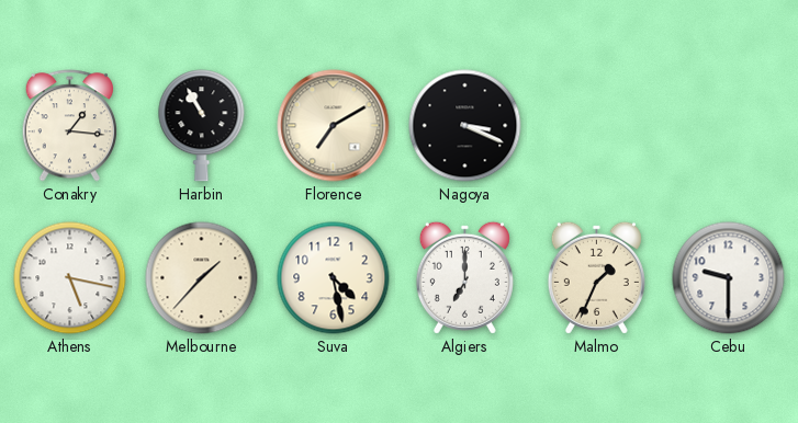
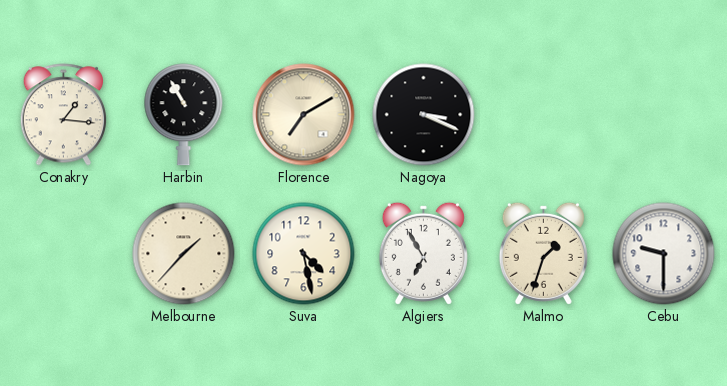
Athens: 5:17 -> none
Algiers: 7:00 -> 6:55
Malmo: 1:34 -> 1:33
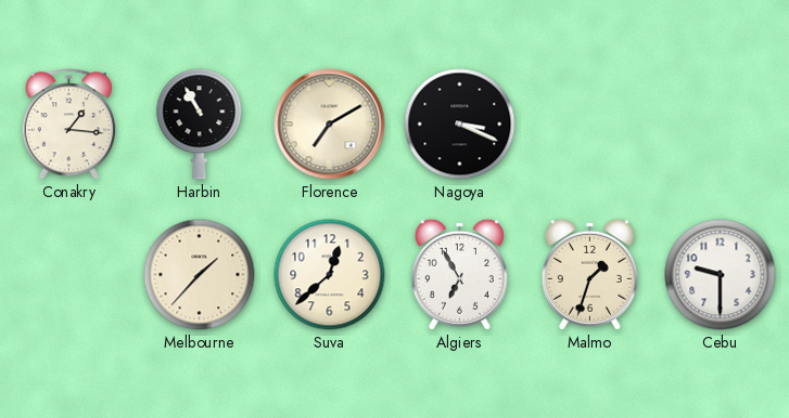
Suva: 4:28 -> 12:38
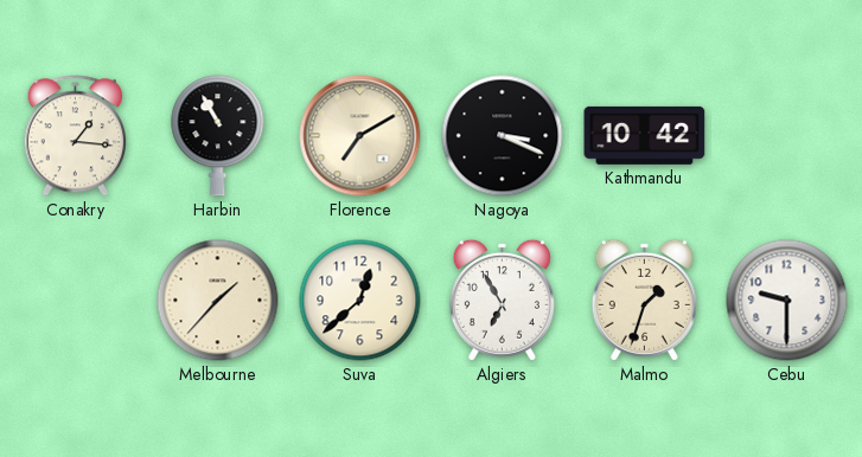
Kathmandu: none -> 10:42
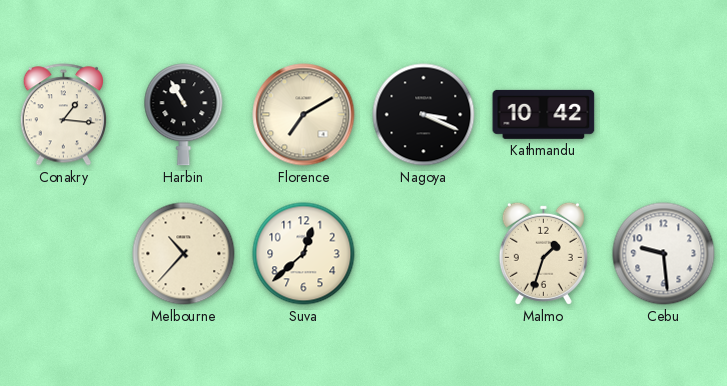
Melbourne: 1:37 -> 10:37
Algiers: 6:55 -> none
Cebu: 9:30 -> 9:29
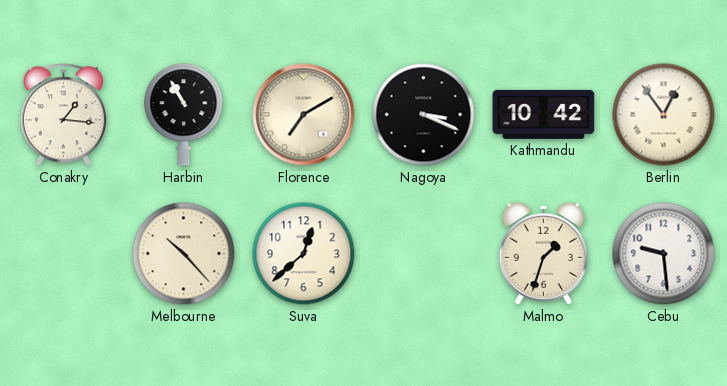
Berlin: none -> 12:54
Melbourne: 10:37 -> 10:23
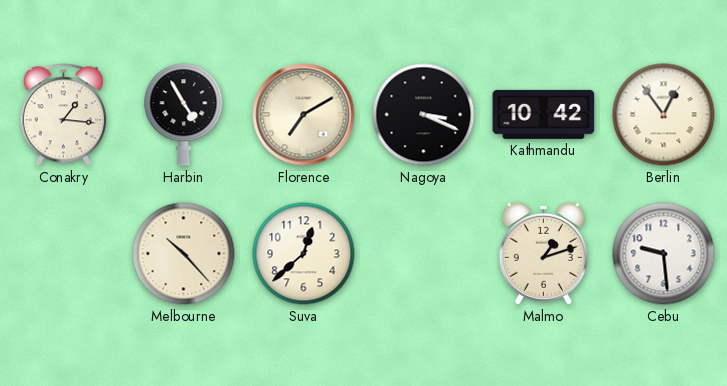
Harbin: 10:55 -> 4:55
Malmo: 1:33 -> 1:12
